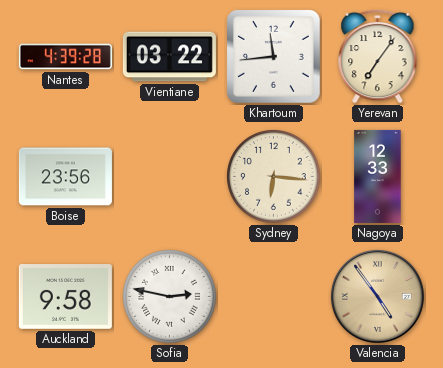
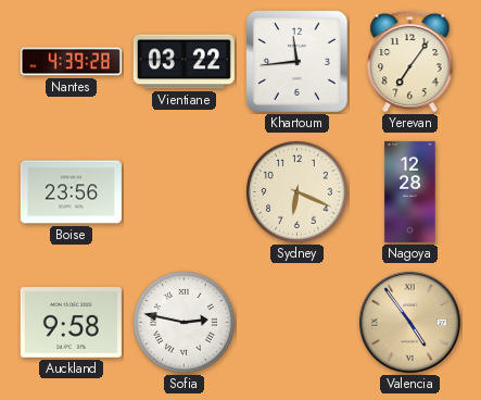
Sydney: 6:16 -> 6:19
Nagoya: 12:33 -> 12:28
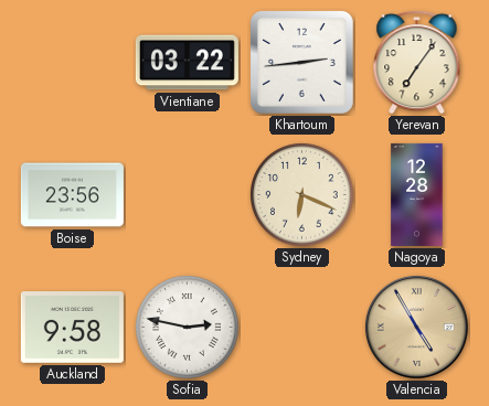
Nantes: 4:39 -> none
Khartoum: 11:44 -> 2:44
Valencia: 4:54 -> 4:55
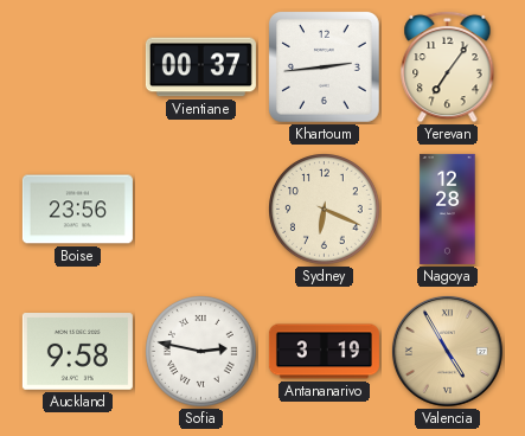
Vientiane: 03:22 -> 00:37
Antananarivo: none -> 3:19
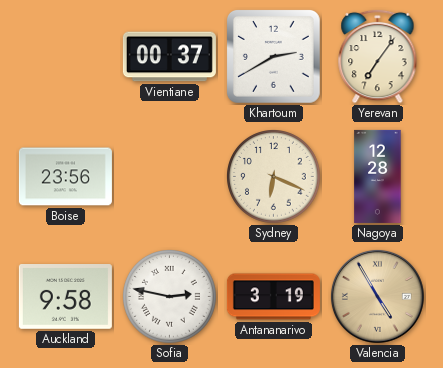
Khartoum: 2:44 -> 2:40
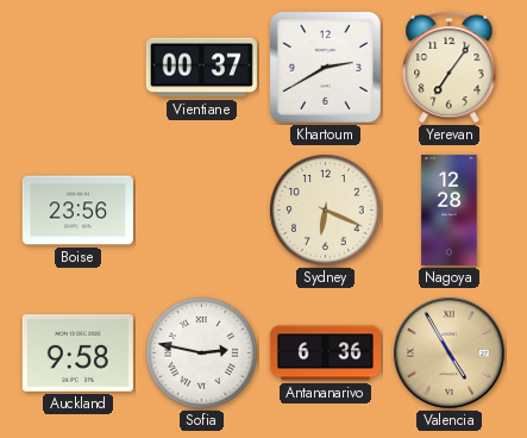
Antananarivo: 3:19 -> 6:36
